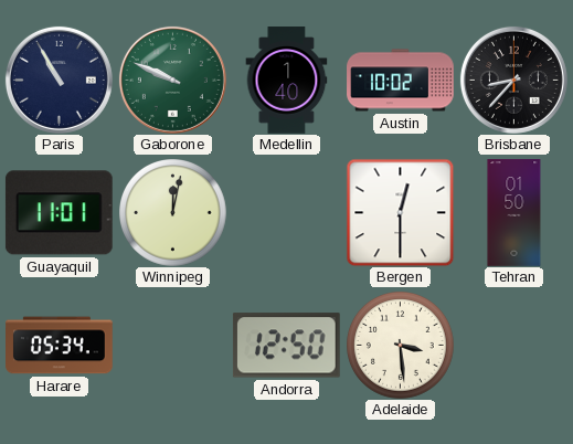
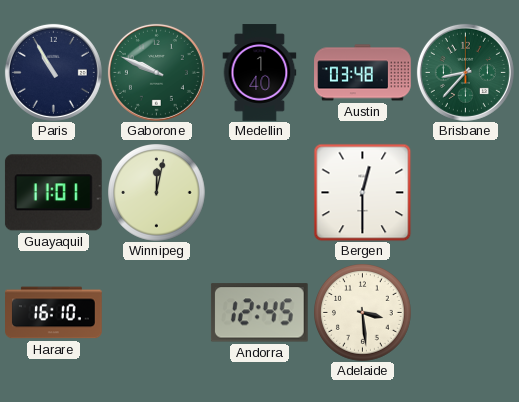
Austin: 10:02 -> 03:48
Brisbane dial: black -> green
Tehran: 01:50 -> none
Harare: 05:34 -> 16:10
Andorra: 12:50 -> 12:45
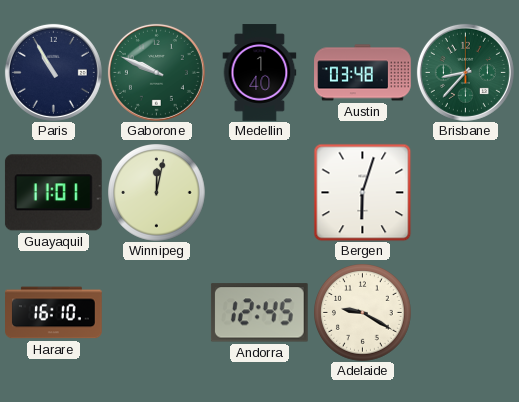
Bergen: 12:30 -> 6:03
Adelaide: 3:29 -> 9:20
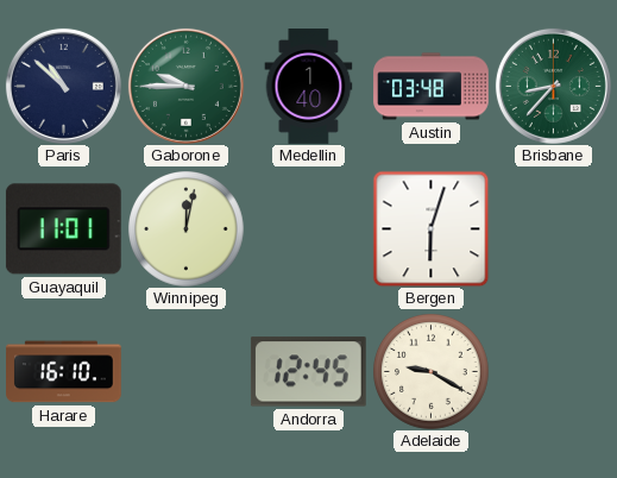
Paris: 10:55 -> 10:52
Gaborone: 9:49 -> 9:45
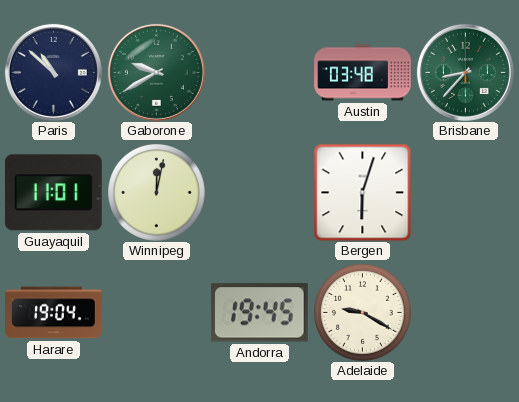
Gaborone: 9:45 -> 9:40
Medellin: 1:40 -> none
Harare: 16:10 -> 19:04
Andorra: 12:45 -> 19:45
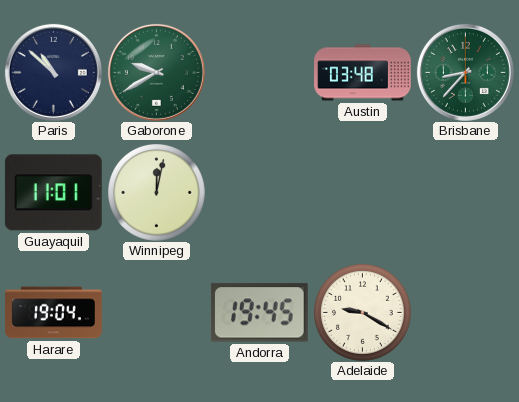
Bergen: 6:03 -> none
